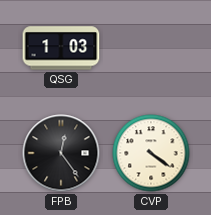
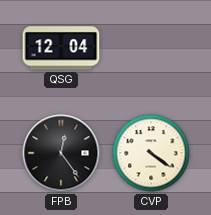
QSG: 1:03 -> 12:04
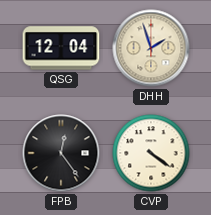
DHH: none -> 1:57
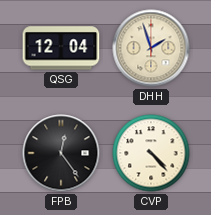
CVP: 4:21 -> 4:23
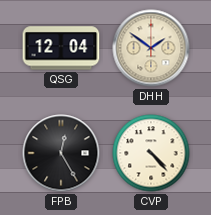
DHH: 1:57 -> 1:51
FPB: 12:24 -> 12:25
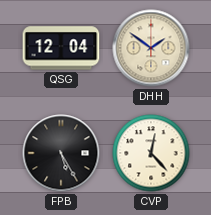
FPB: 12:25 -> 5:25
CVP: 4:23 -> 12:23
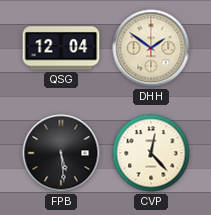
FPB: 5:25 -> 5:29
